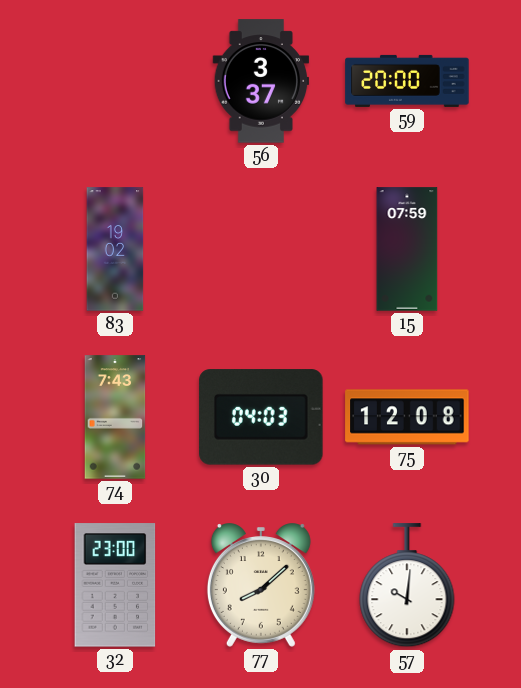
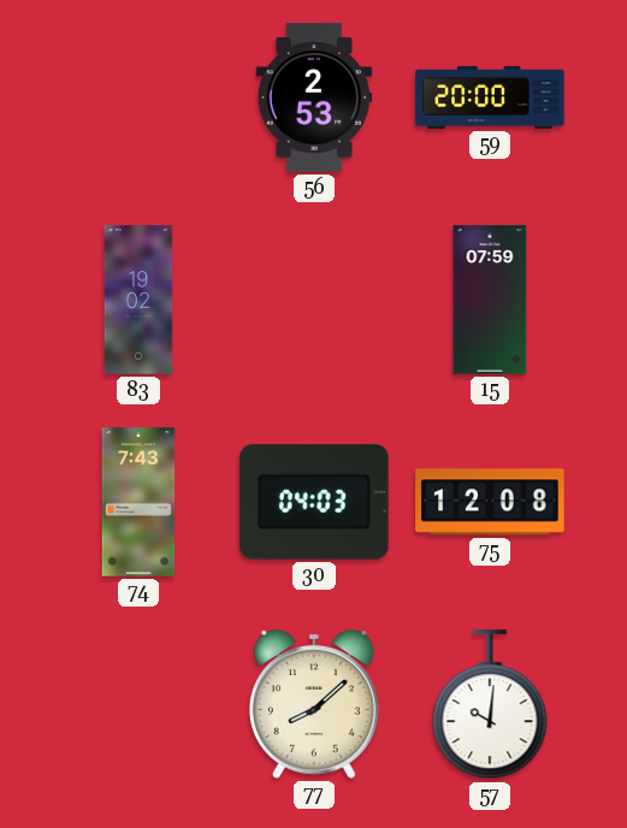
56: 3:37 -> 2:53
32: 23:00 -> none
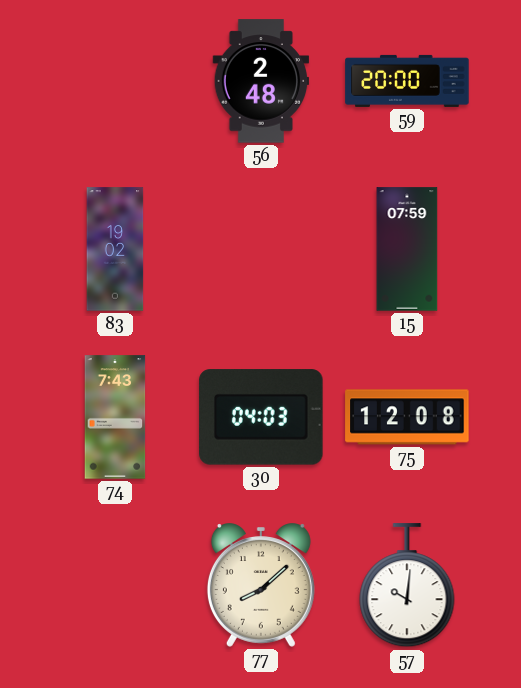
56: 2:53 -> 2:48
